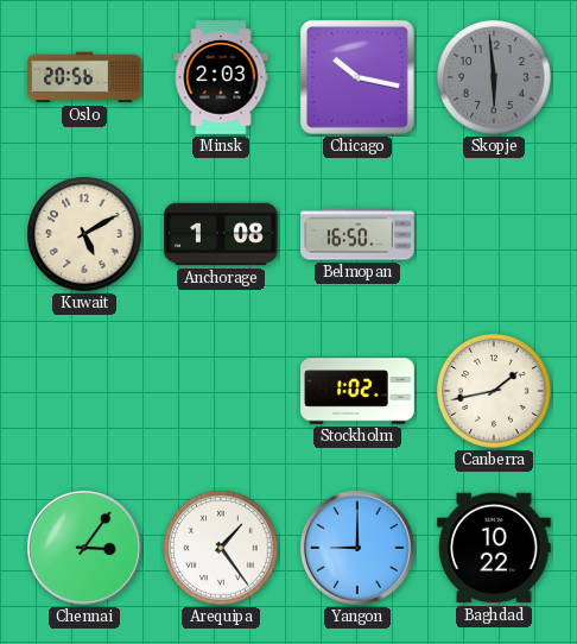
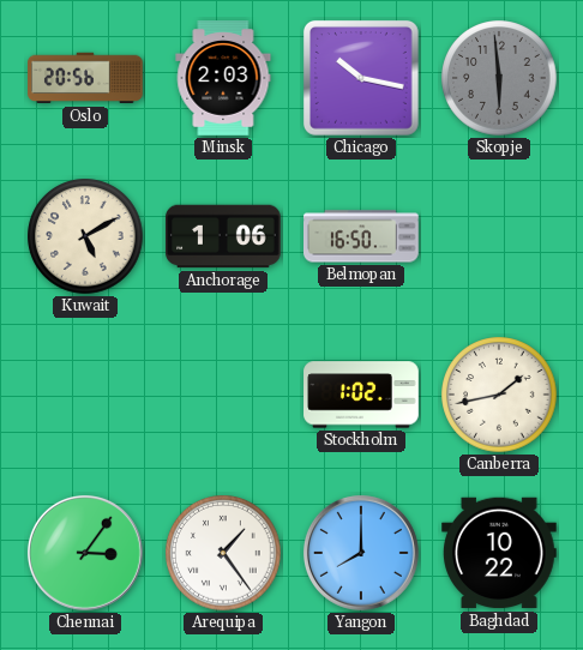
Anchorage: 1:08 -> 1:06
Yangon: 9:00 -> 8:00
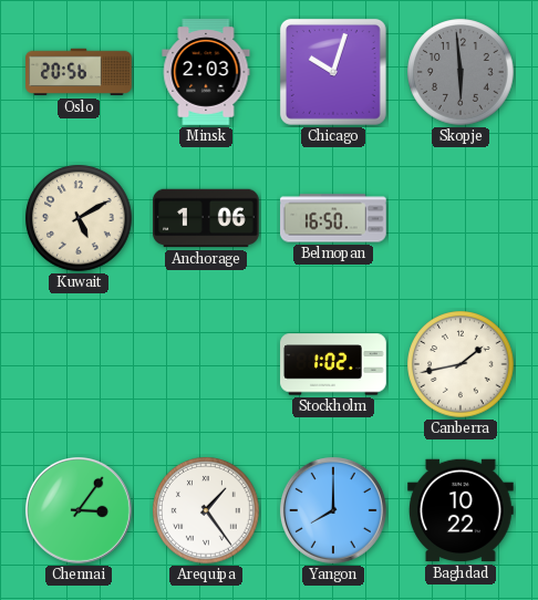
Chicago: 10:17 -> 10:03
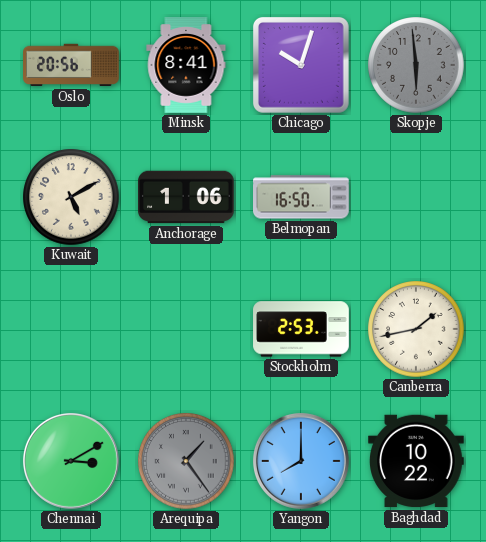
Minsk: 2:03 -> 8:41
Stockholm: 1:02 -> 2:53
Chennai: 3:06 -> 3:10
Arequipa dial: white -> grey
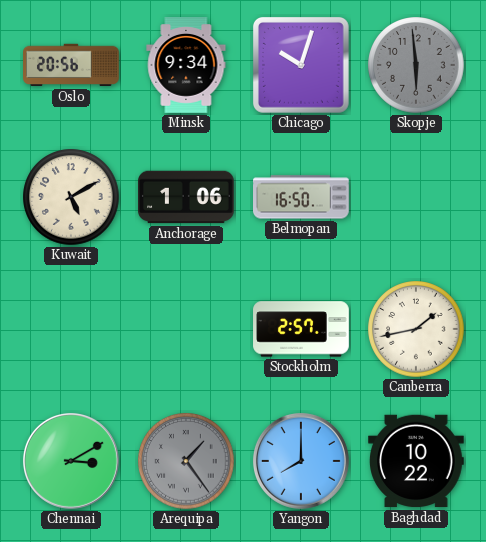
Minsk: 8:41 -> 9:34
Stockholm: 2:53 -> 2:57
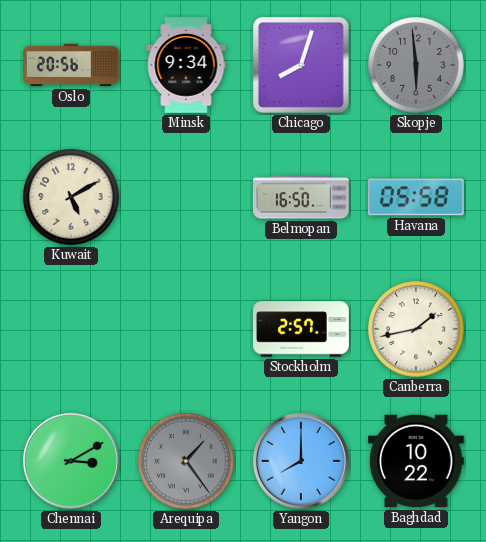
Chicago: 10:03 -> 8:03
Anchorage: 1:06 -> none
Havana: none -> 05:58
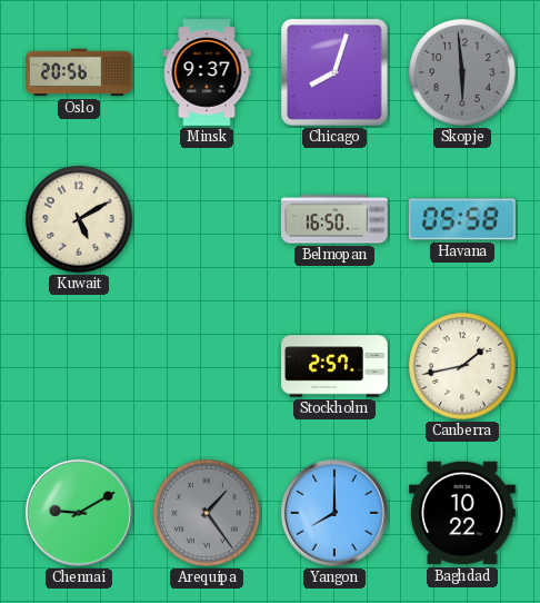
Minsk: 9:34 -> 9:37
Chennai: 3:10 -> 9:10
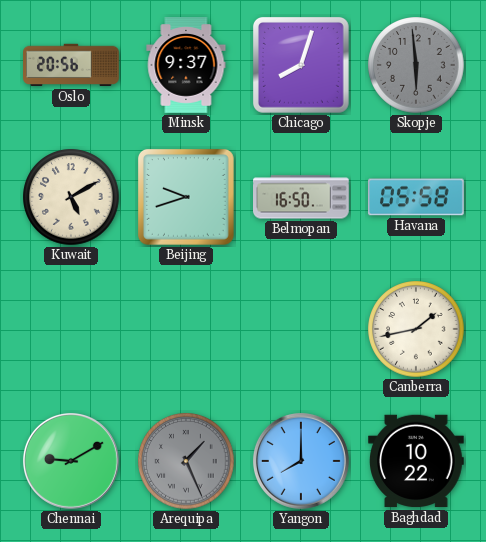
Beijing: none -> 9:42
Stockholm: 2:57 -> none
Arequipa: 1:24 -> 1:26
